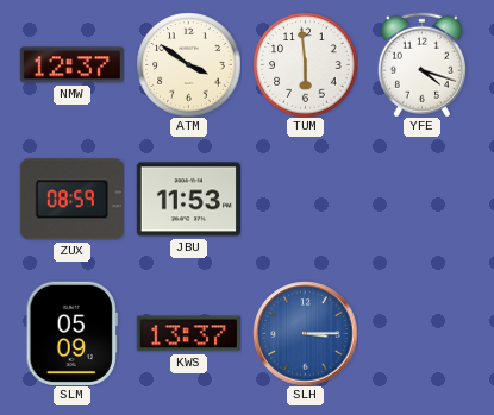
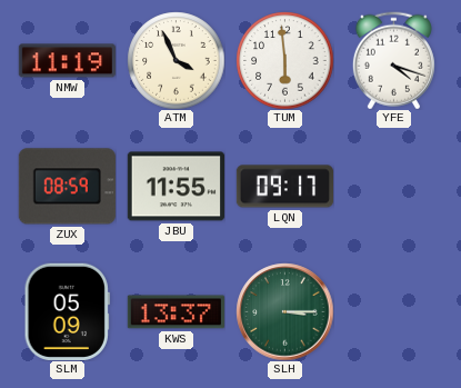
NMW: 12:37 -> 11:19
ATM: 3:51 -> 3:56
JBU: 11:53 -> 11:55
LQN: none -> 09:17
SLH dial: blue -> green
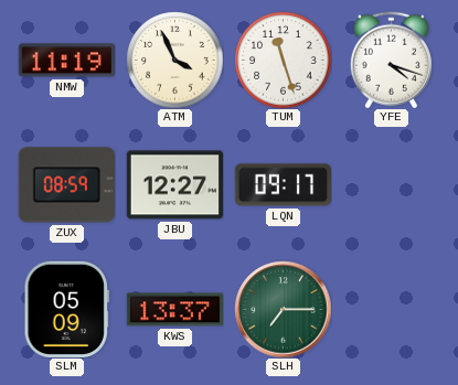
TUM: 5:59 -> 11:27
JBU: 11:55 -> 12:27
SLH: 3:15 -> 7:15
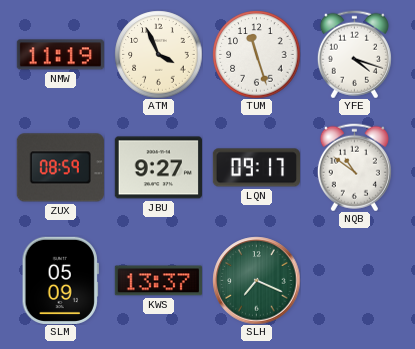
JBU: 12:27 -> 9:27
NQB: none -> 10:51
SLH: 7:15 -> 7:19
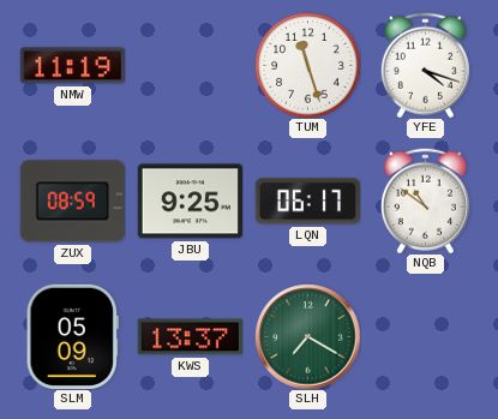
ATM: 3:56 -> none
JBU: 9:27 -> 9:25
LQN: 09:17 -> 06:17
SLH: 7:19 -> 7:20
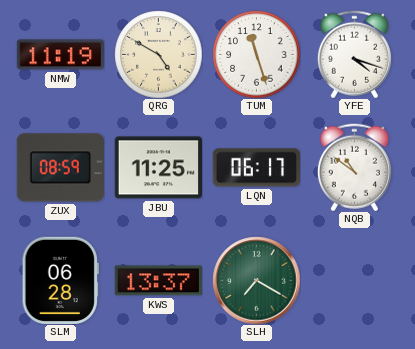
QRG: none -> 4:50
JBU: 9:25 -> 11:25
SLM: 05:09 -> 06:28
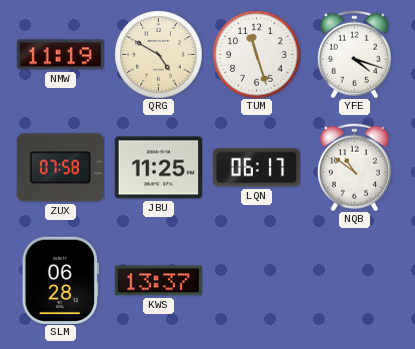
ZUX: 08:59 -> 07:58
SLH: 7:20 -> none
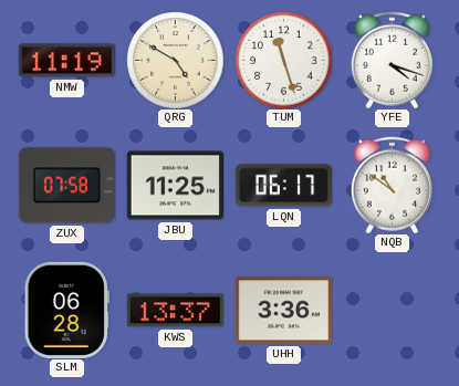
UHH: none -> 3:36
